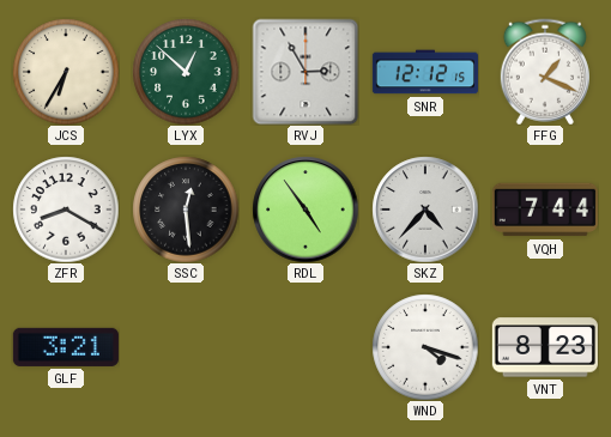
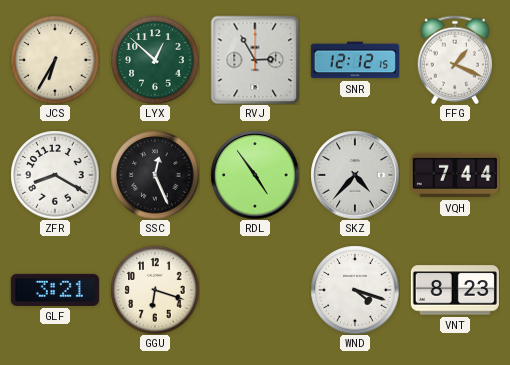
SSC: 12:29 -> 12:26
GGU: none -> 6:18
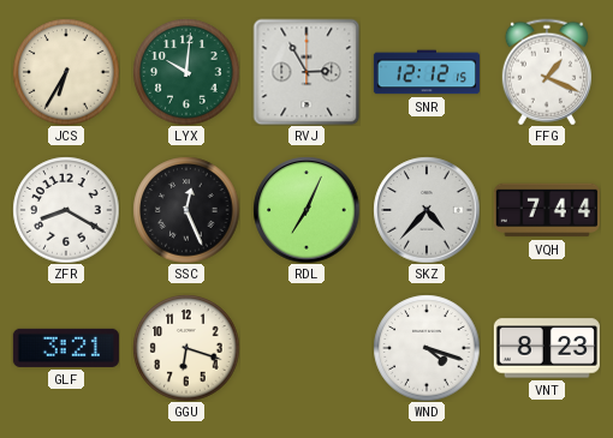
LYX: 12:52 -> 10:01
RDL: 4:54 -> 7:04
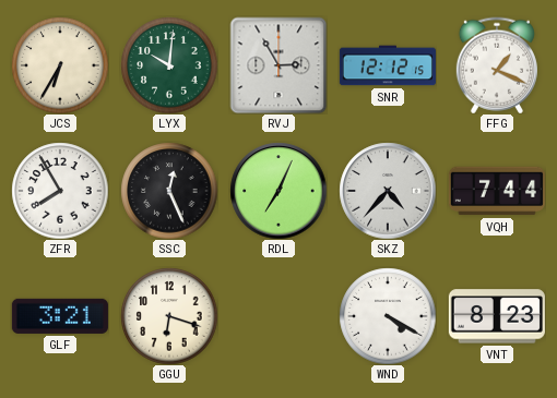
ZFR: 8:20 -> 7:55
WND: 4:18 -> 4:20
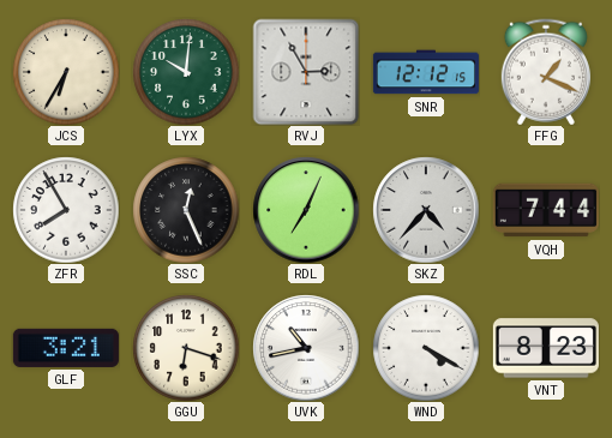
UVK: none -> 10:43
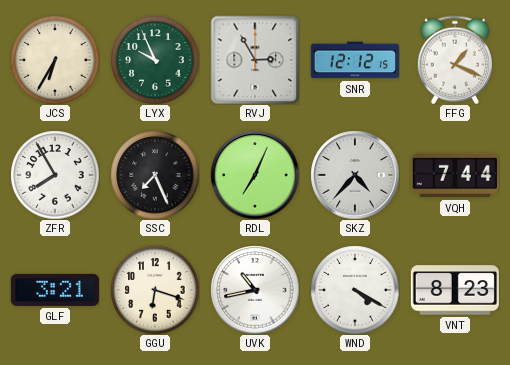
LYX: 10:01 -> 9:56
SSC: 12:26 -> 7:26
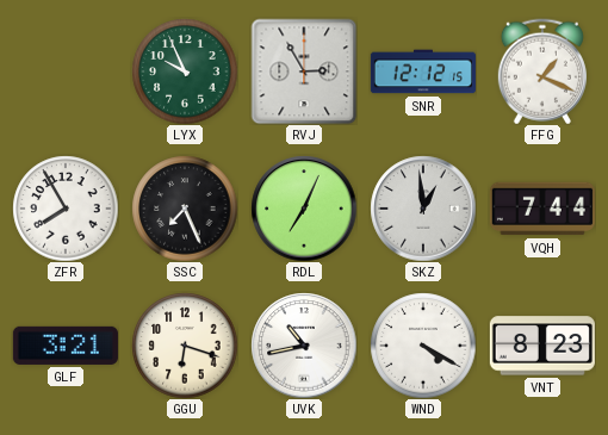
JCS: 6:35 -> none
SKZ: 4:37 -> 12:59
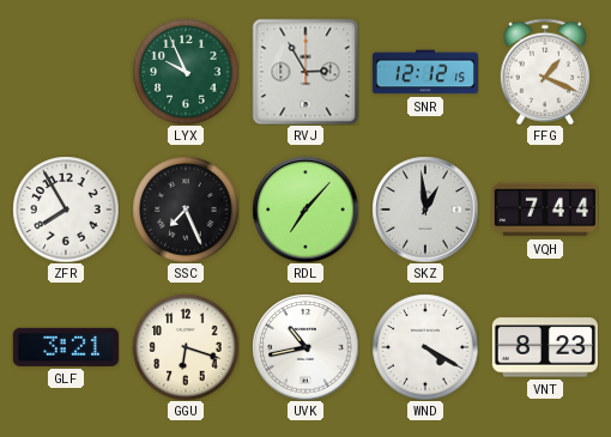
RDL: 7:04 -> 7:07
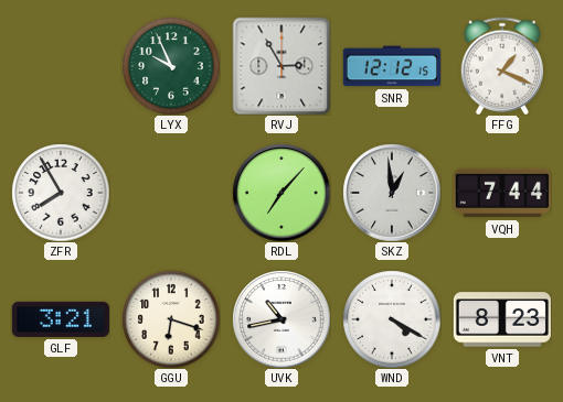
SSC: 7:26 -> none
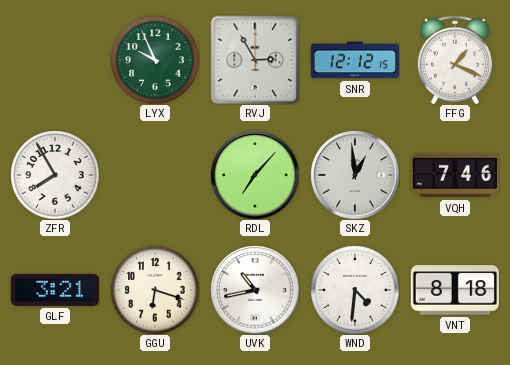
VQH: 7:44 -> 7:46
WND: 4:20 -> 4:31
VNT: 8:23 -> 8:18
